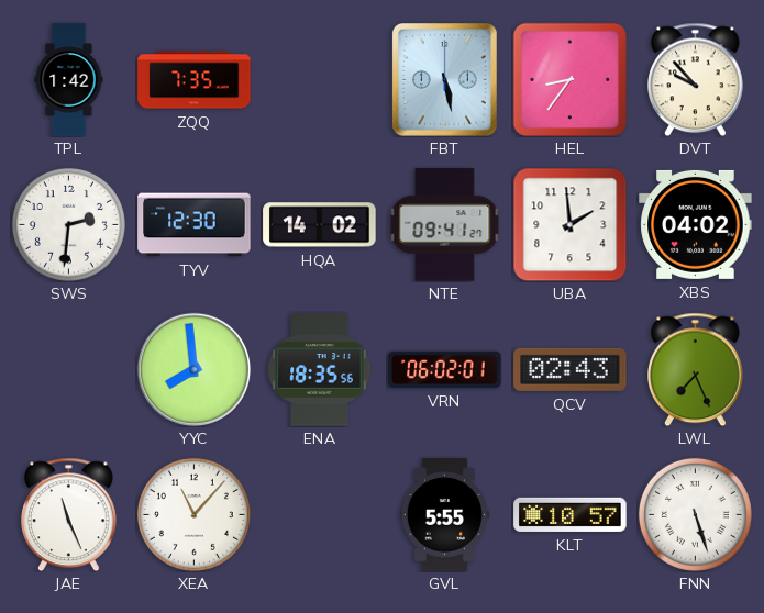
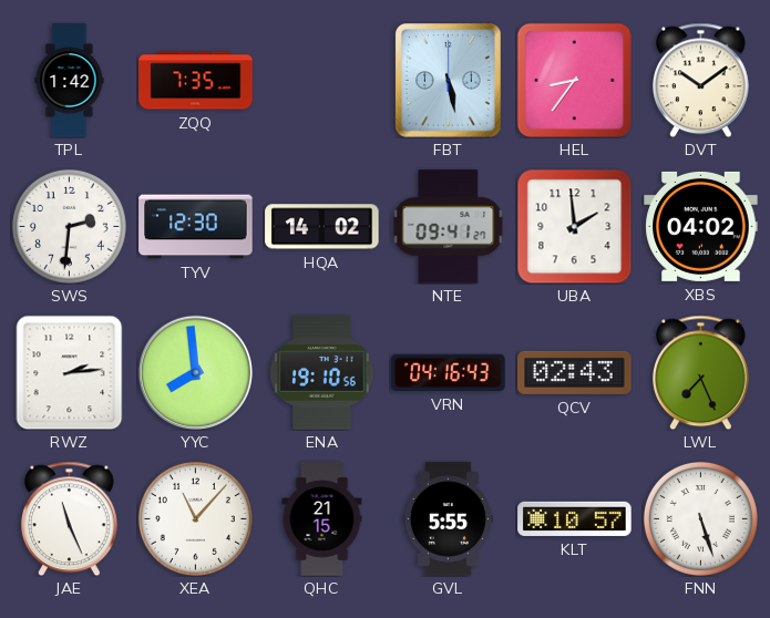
DVT: 9:53 -> 10:09
RWZ: none -> 2:14
ENA: 18:35 -> 19:10
VRN: 06:02 -> 04:16
QHC: none -> 21:15
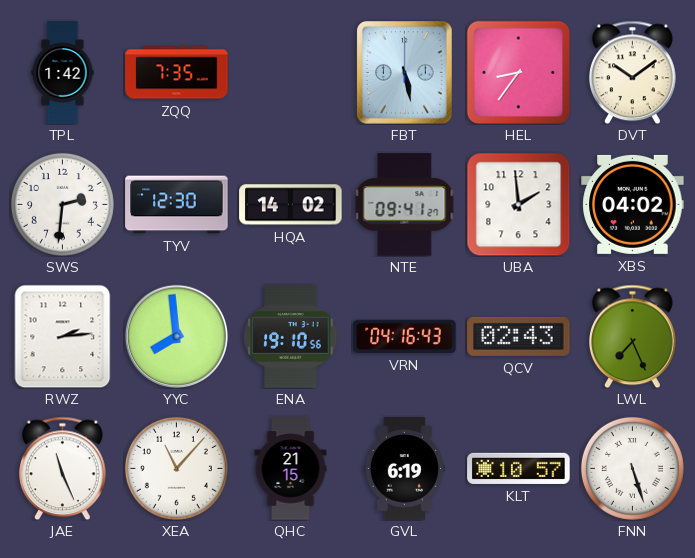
GVL: 5:55 -> 6:19
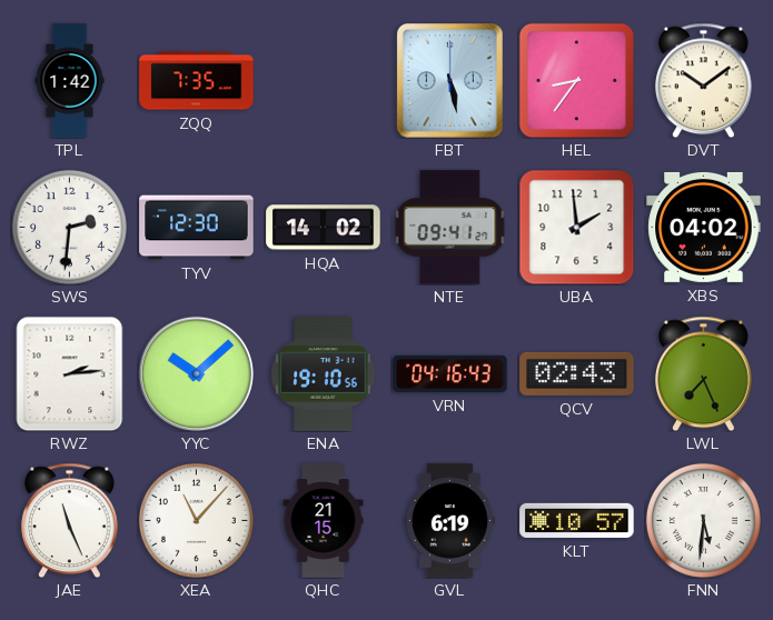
YYC: 7:59 -> 10:08
FNN: 5:27 -> 5:31
